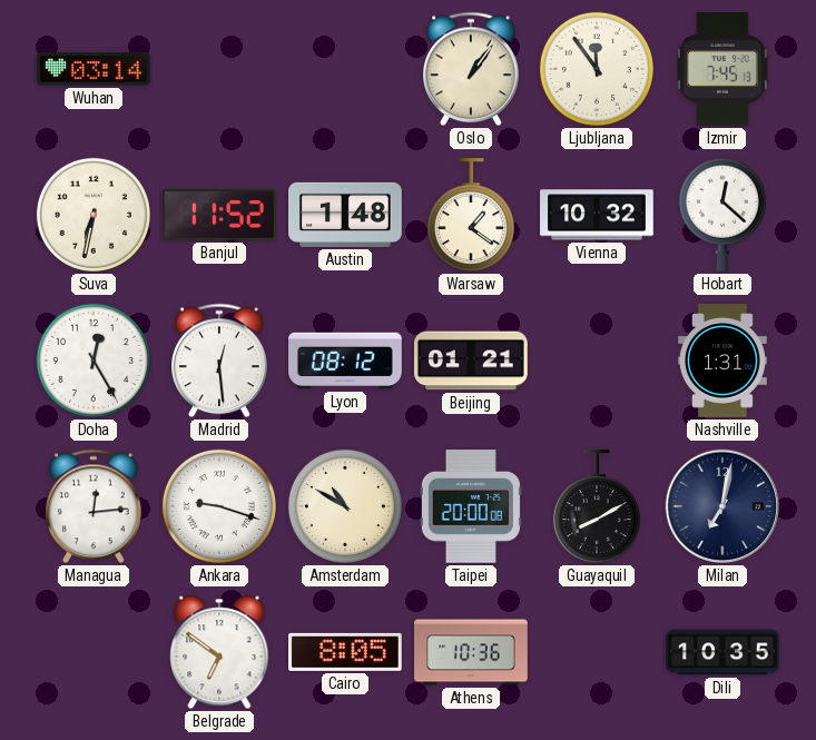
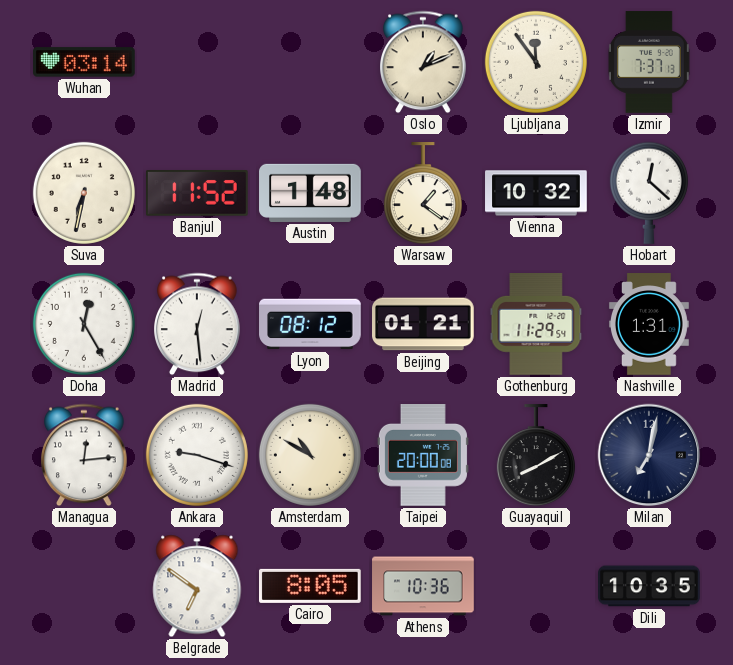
Oslo: 1:06 -> 1:11
Izmir: 7:45 -> 7:37
Gothenburg: none -> 11:29
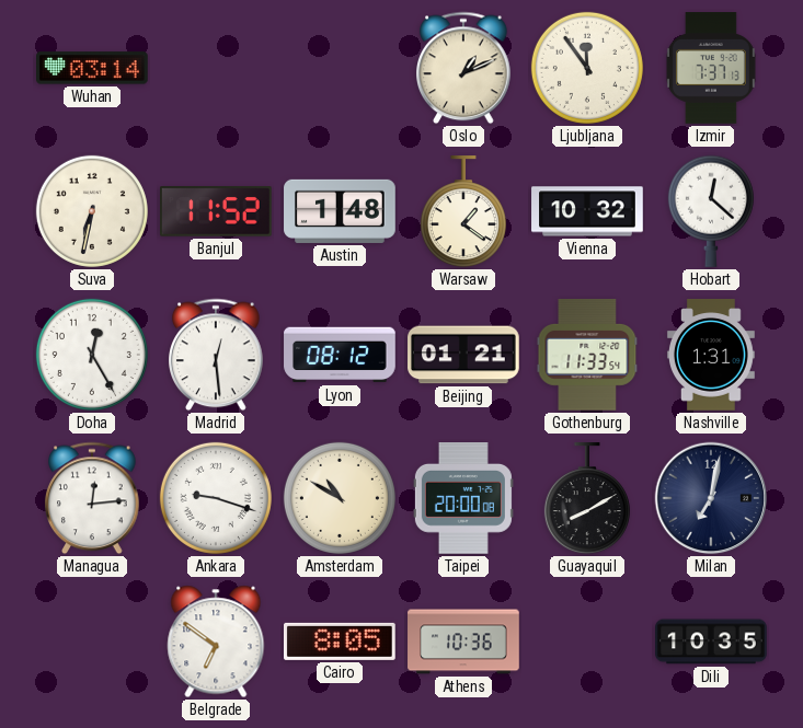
Gothenburg: 11:29 -> 11:33
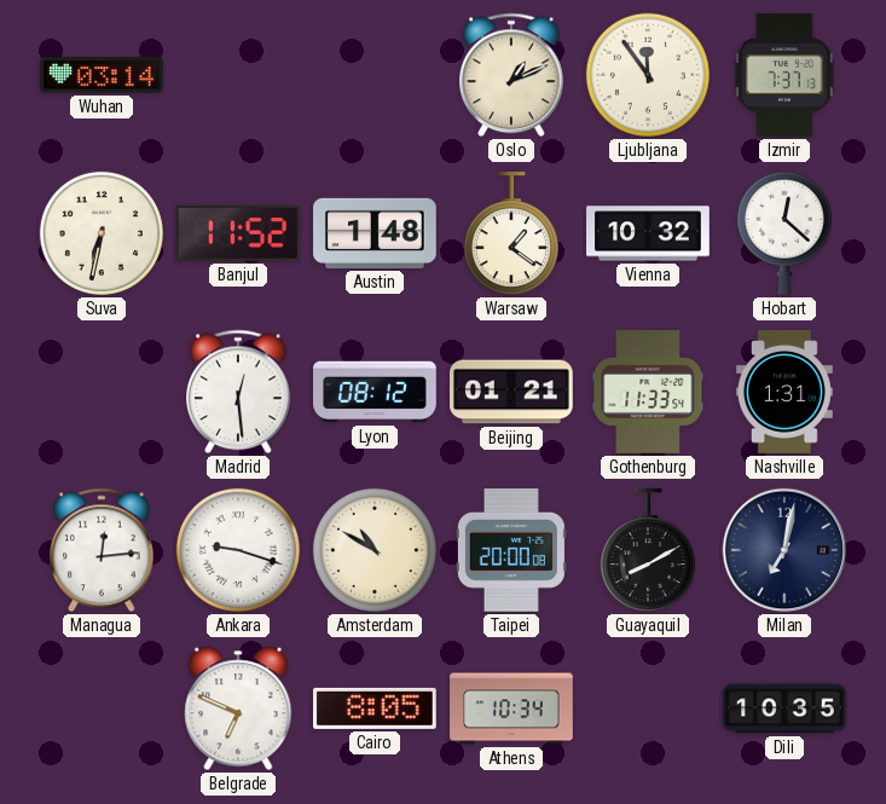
Doha: 12:25 -> none
Belgrade: 6:51 -> 6:49
Athens: 10:36 -> 10:34
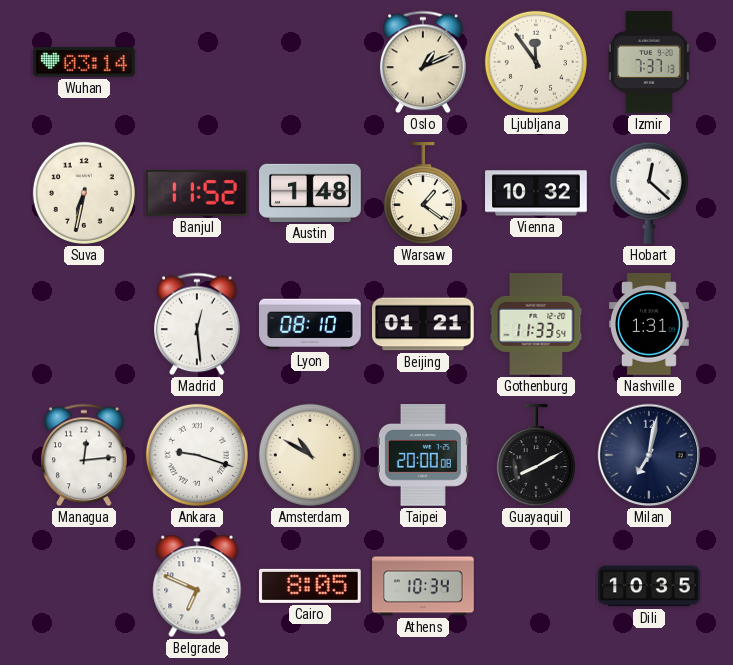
Lyon: 08:12 -> 08:10
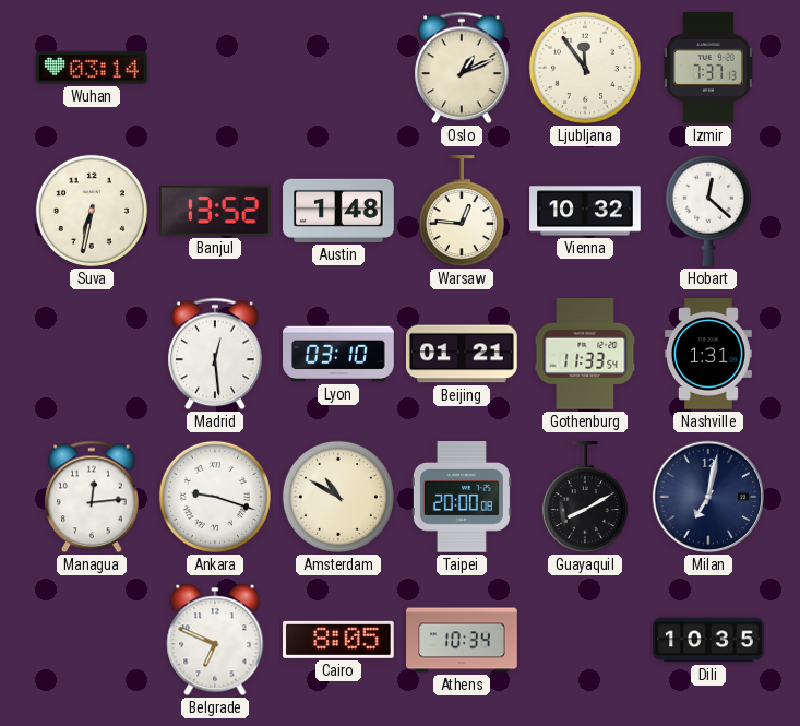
Banjul: 11:52 -> 13:52
Warsaw: 1:21 -> 12:46
Lyon: 08:10 -> 03:10
